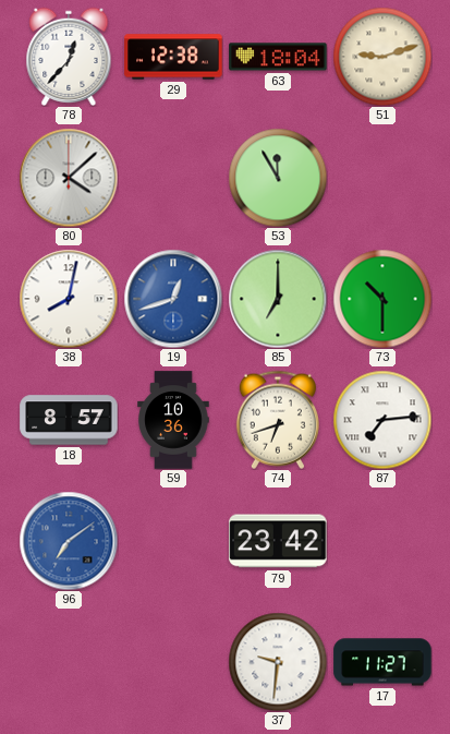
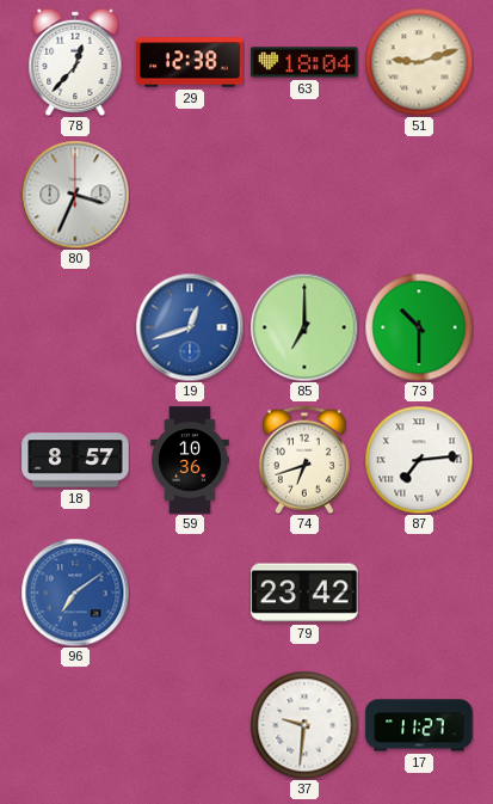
80: 4:08 -> 3:34
53: 11:55 -> none
38: 8:02 -> none
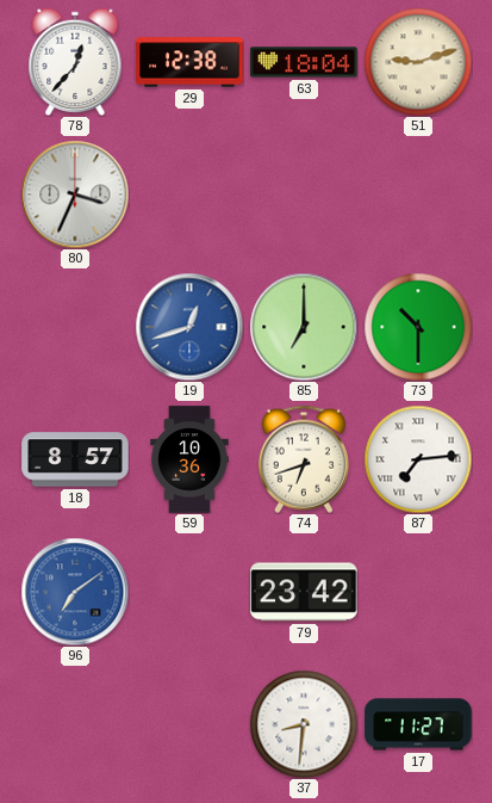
37: 9:31 -> 8:31
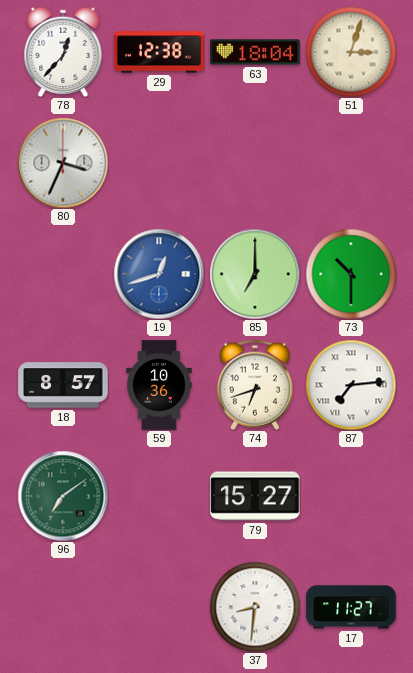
51: 9:12 -> 3:03
96 dial: blue -> green
79: 23:42 -> 15:27
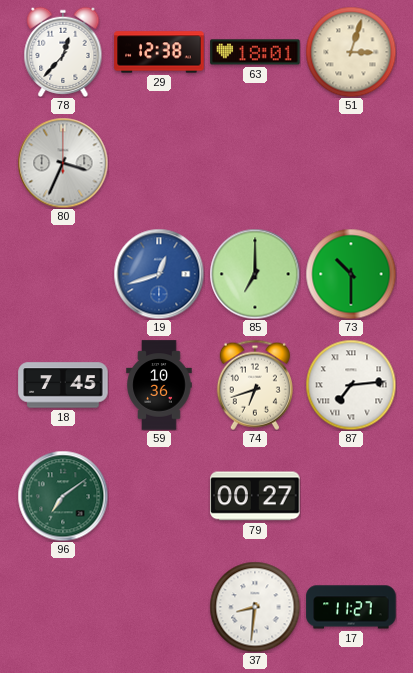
63: 18:04 -> 18:01
18: 8:57 -> 7:45
79: 15:27 -> 00:27
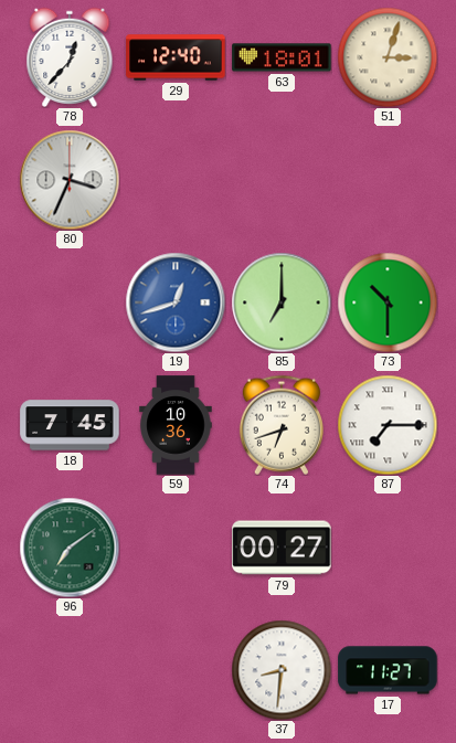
29: 12:38 -> 12:40
87: 7:14 -> 7:15
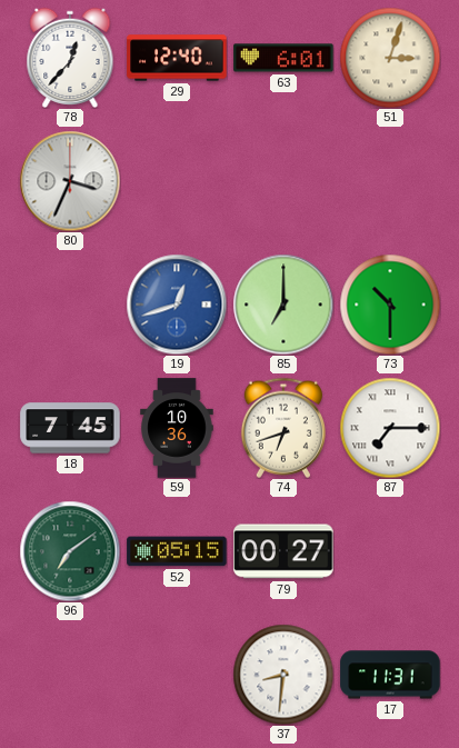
63: 18:01 -> 6:01
52: none -> 05:15
17: 11:27 -> 11:31
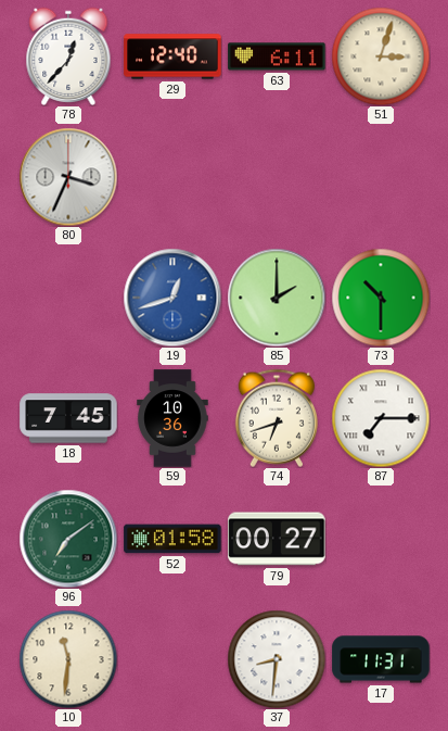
63: 6:01 -> 6:11
85: 7:00 -> 2:00
52: 05:15 -> 01:58
10: none -> 11:31
